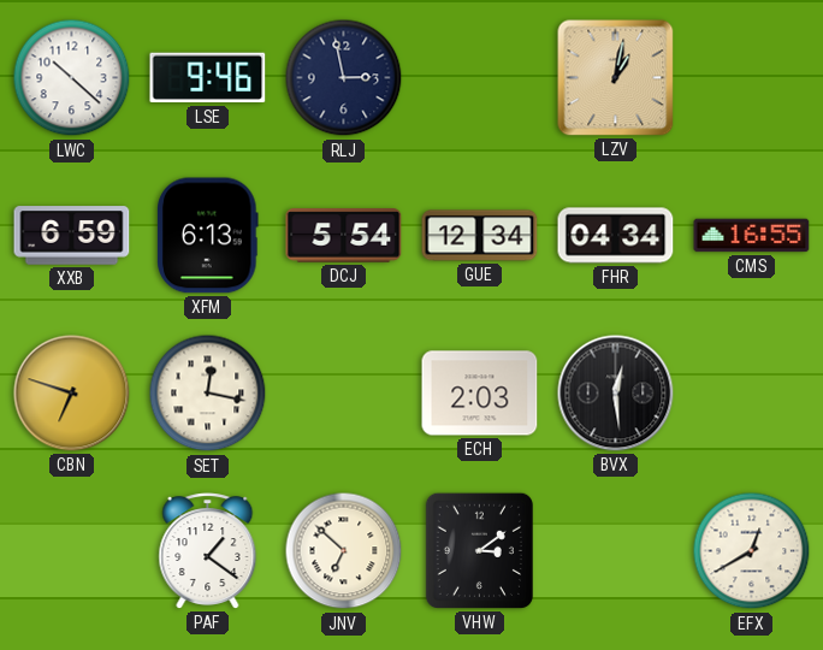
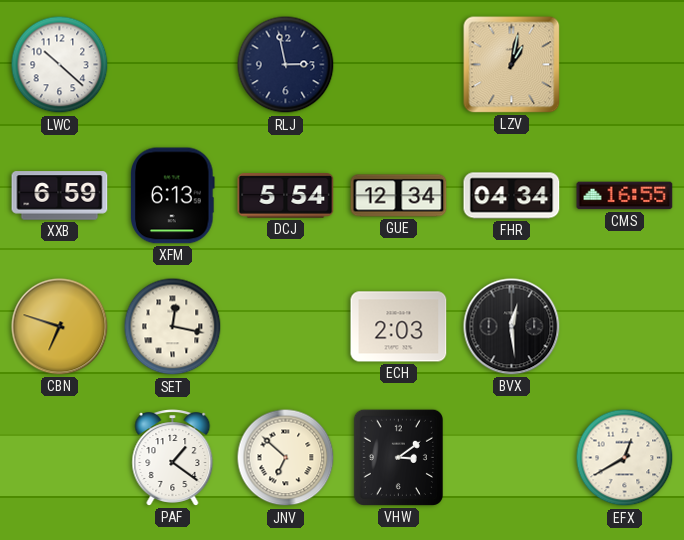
LSE: 9:46 -> none
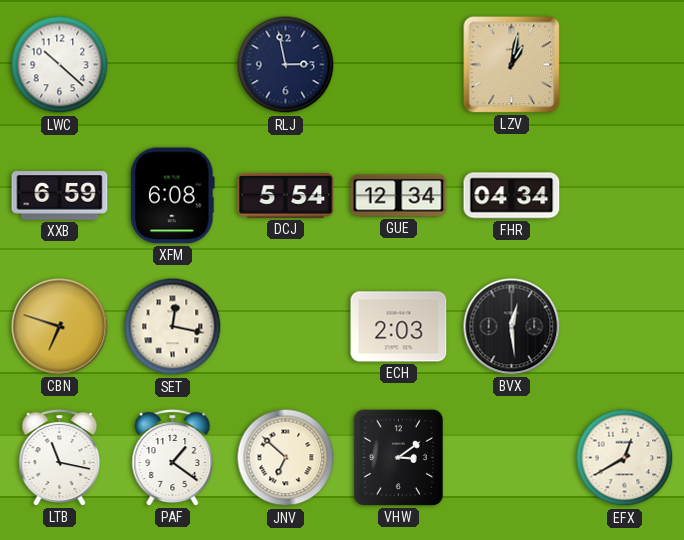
XFM: 6:13 -> 6:08
CMS: 16:55 -> none
LTB: none -> 11:17
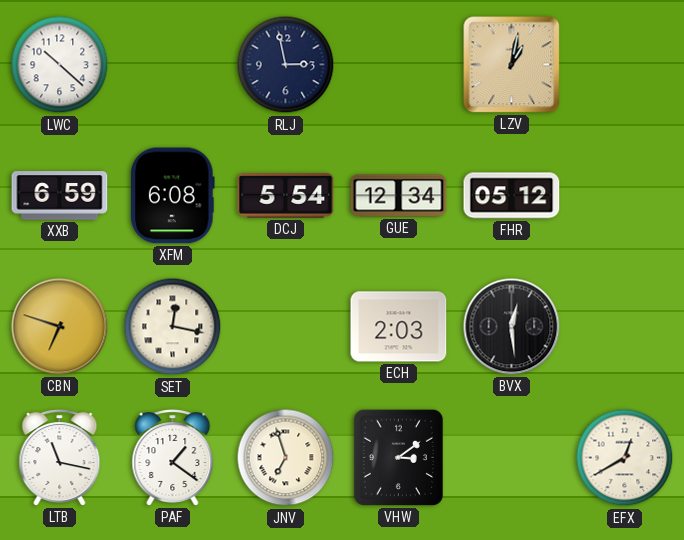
FHR: 04:34 -> 05:12
JNV: 6:52 -> 6:57
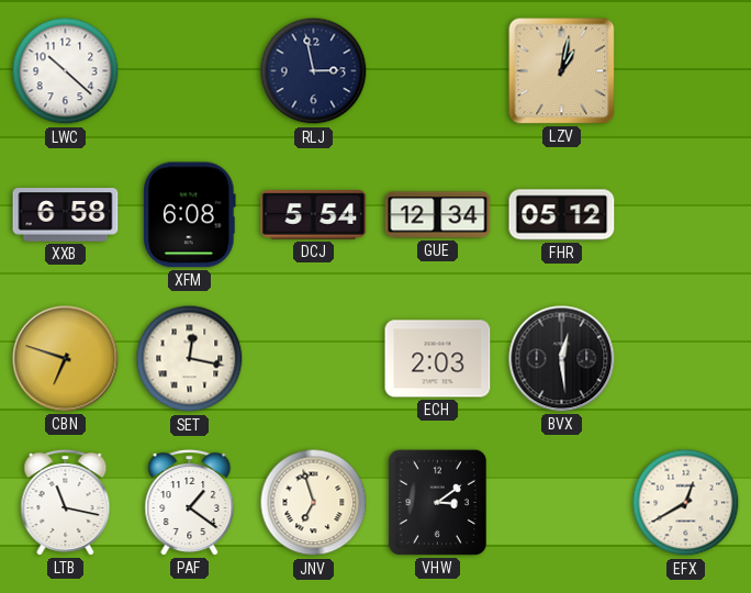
XXB: 6:59 -> 6:58
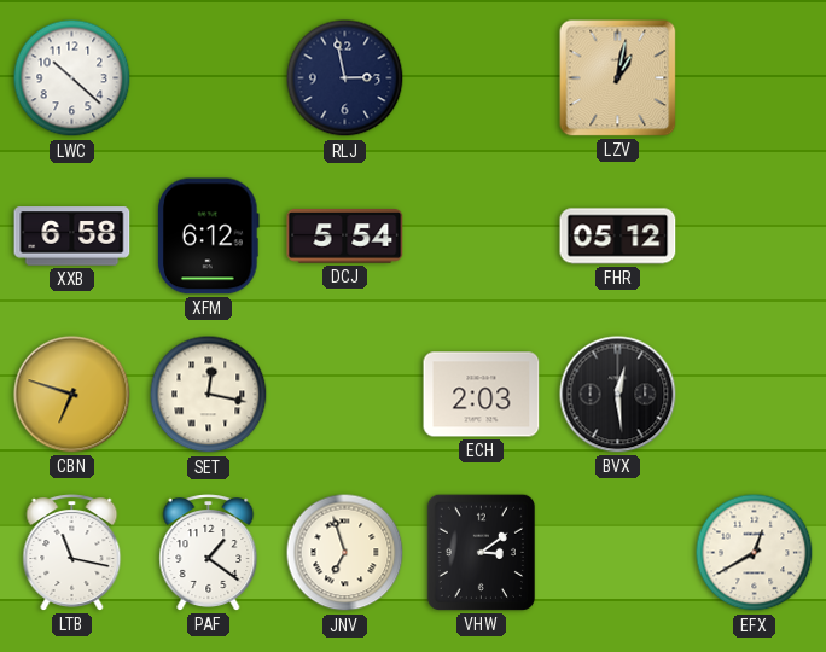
XFM: 6:08 -> 6:12
GUE: 12:34 -> none
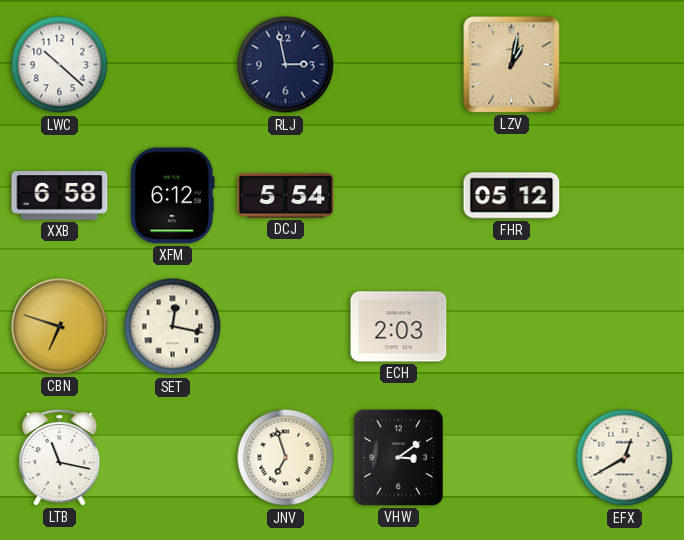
BVX: 12:29 -> none
PAF: 1:21 -> none
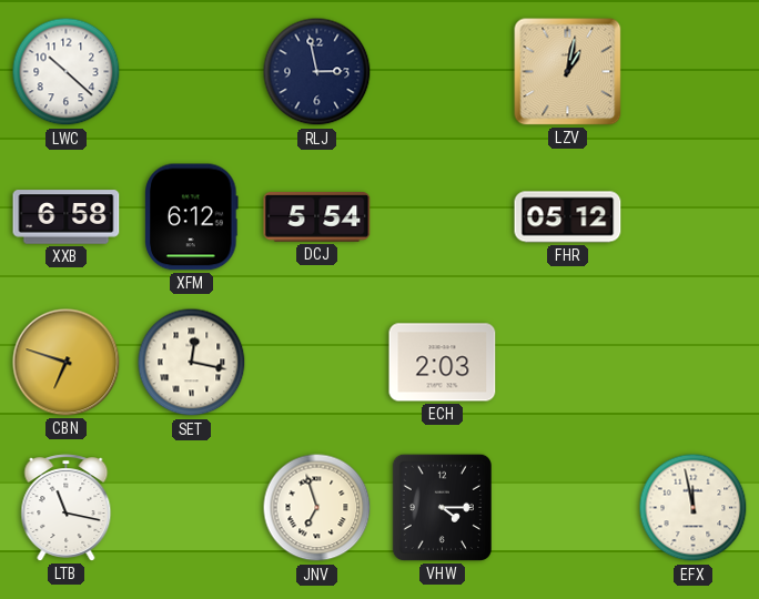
VHW: 3:09 -> 4:15
EFX: 12:40 -> 11:58
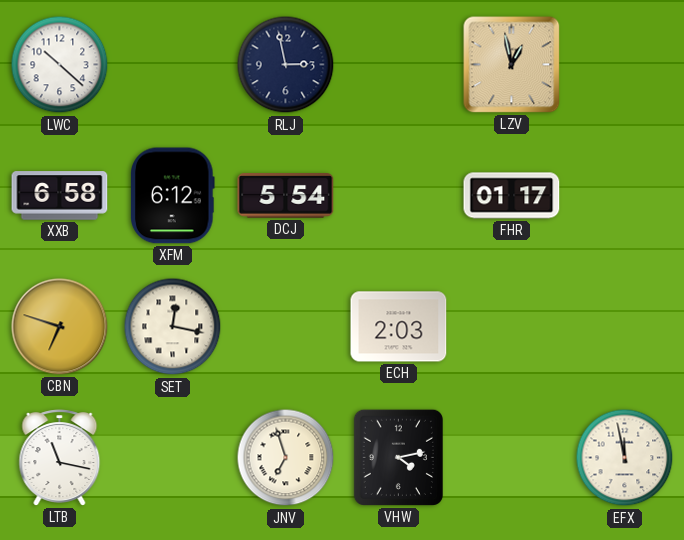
LZV: 1:02 -> 12:58
FHR: 05:12 -> 01:17
VHW: 4:15 -> 4:13
